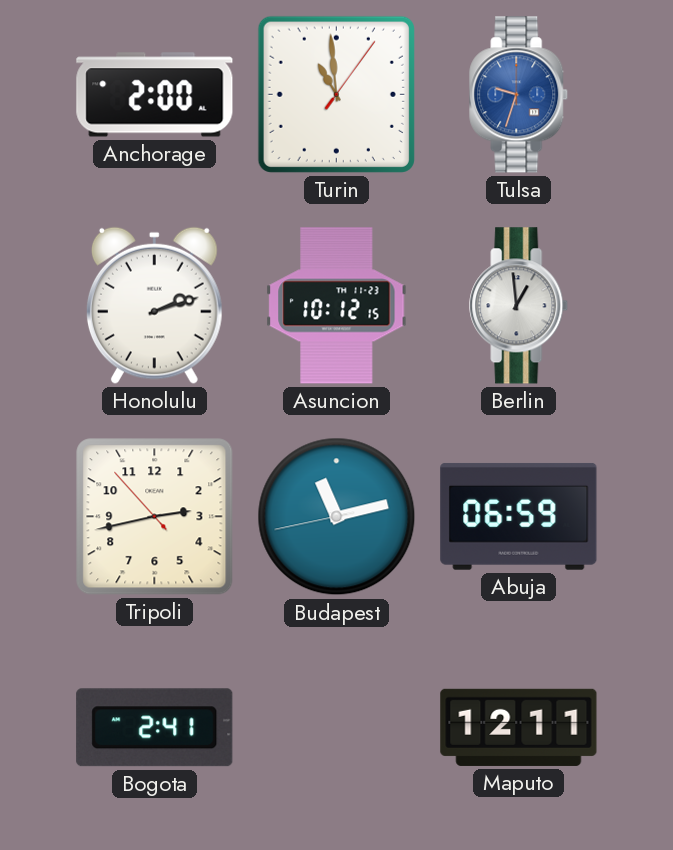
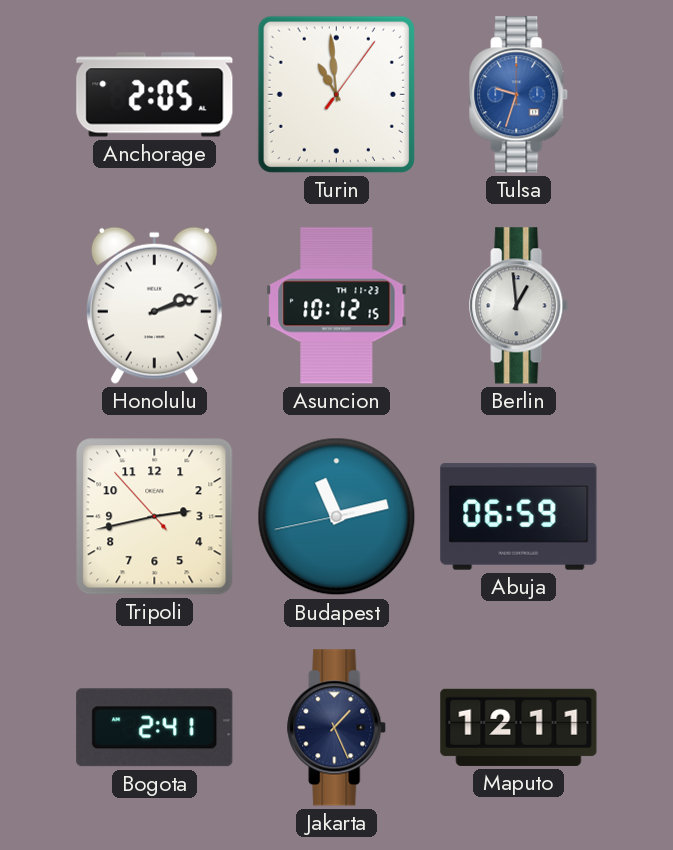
Anchorage: 2:00 -> 2:05
Jakarta: none -> 1:26
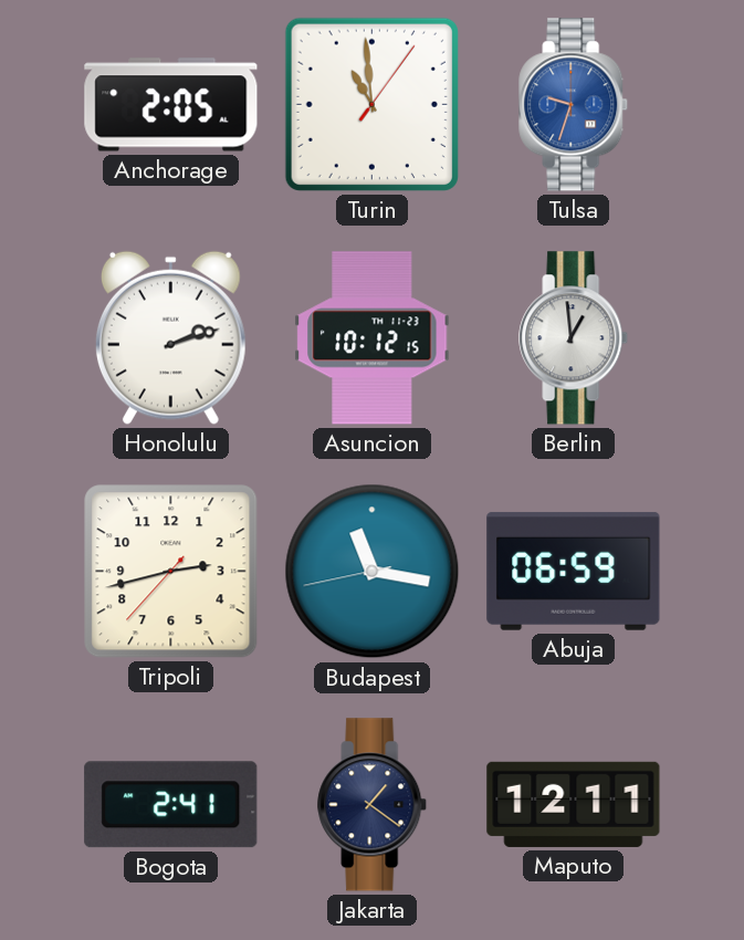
Tripoli: 2:42:53 -> 2:42:37
Budapest: 11:12 -> 11:16
Jakarta: 1:26 -> 1:21
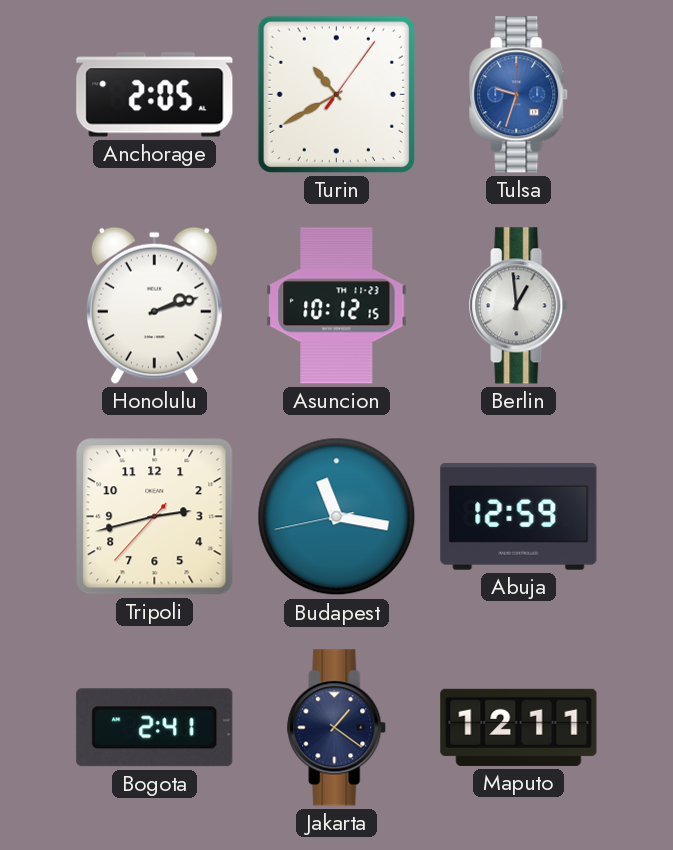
Turin: 10:59 -> 10:40
Abuja: 06:59 -> 12:59
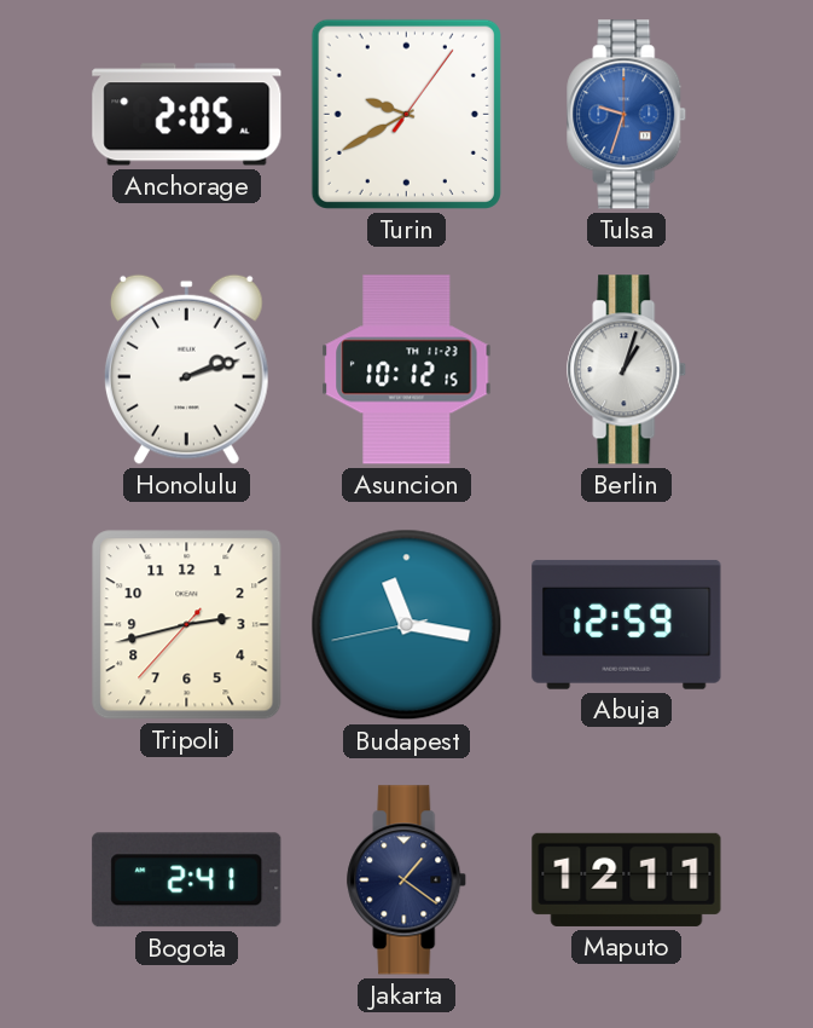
Turin: 10:40 -> 9:40
Berlin: 12:59 -> 1:03
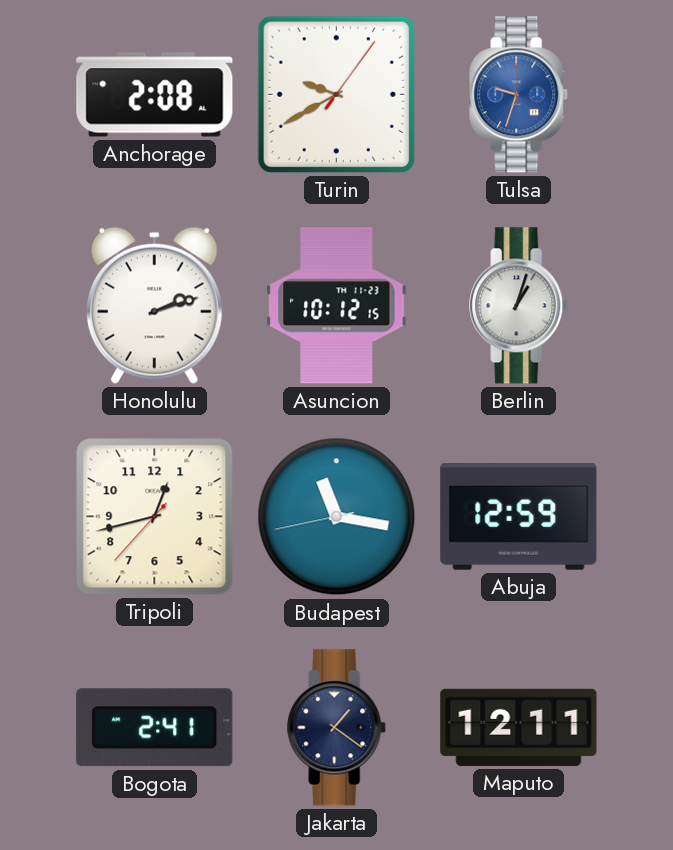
Anchorage: 2:05 -> 2:08
Tripoli: 2:42 -> 12:42
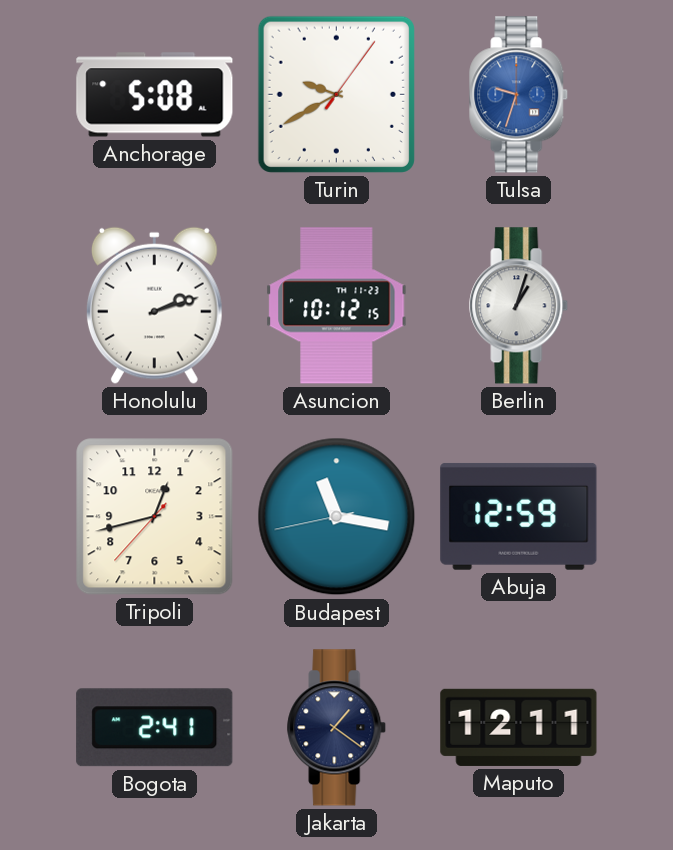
Anchorage: 2:08 -> 5:08
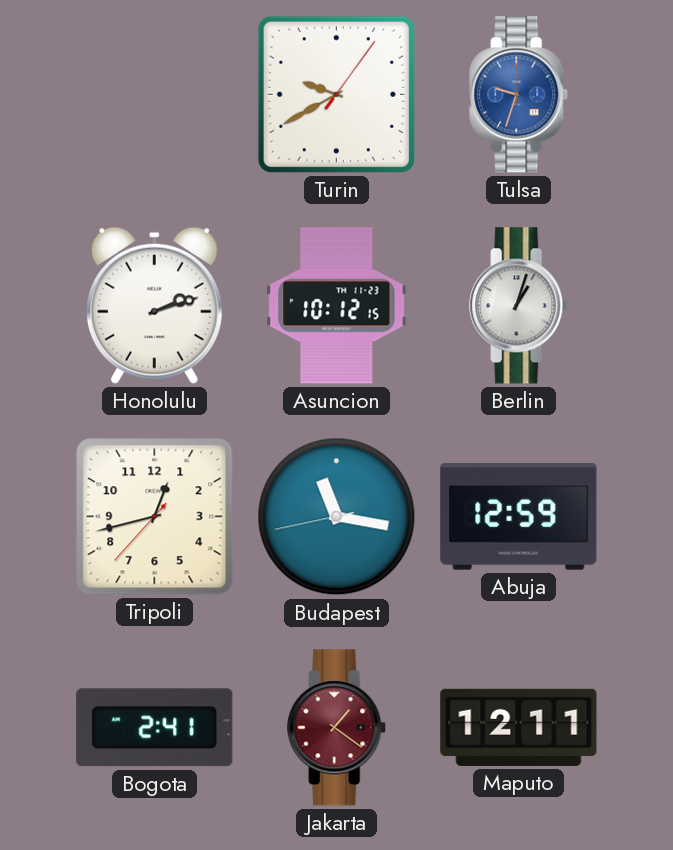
Anchorage: 5:08 -> none
Jakarta dial: navy -> burgundy
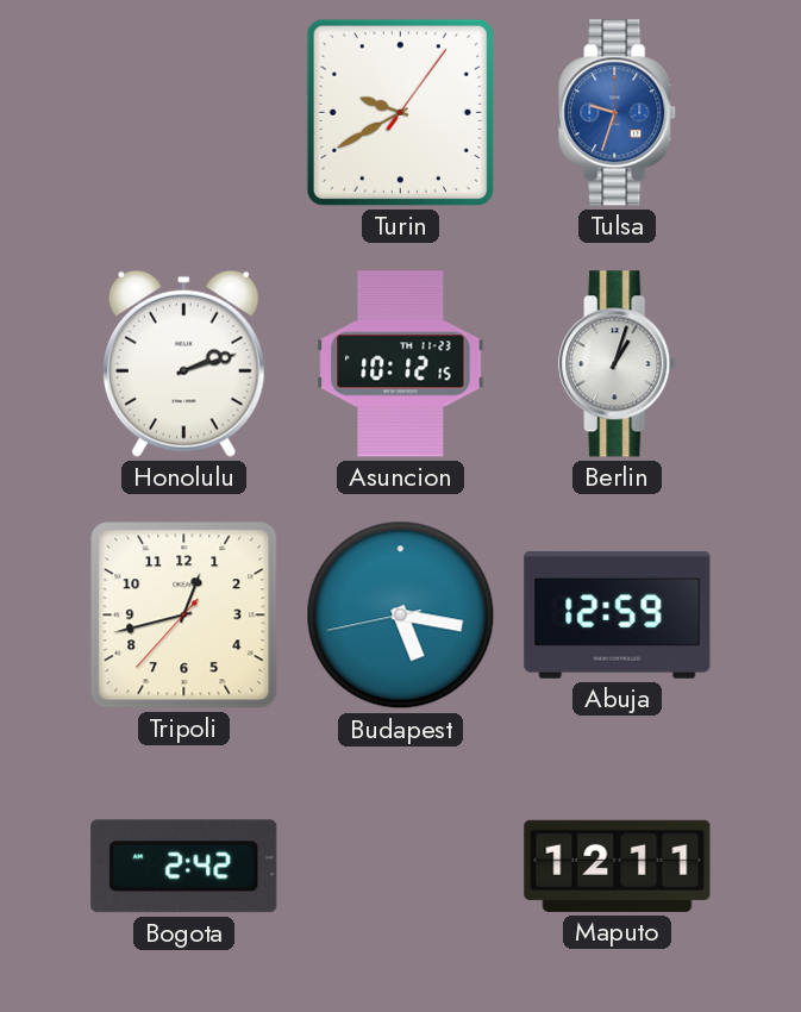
Budapest: 11:16 -> 5:16
Bogota: 2:41 -> 2:42
Jakarta: 1:21 -> none
